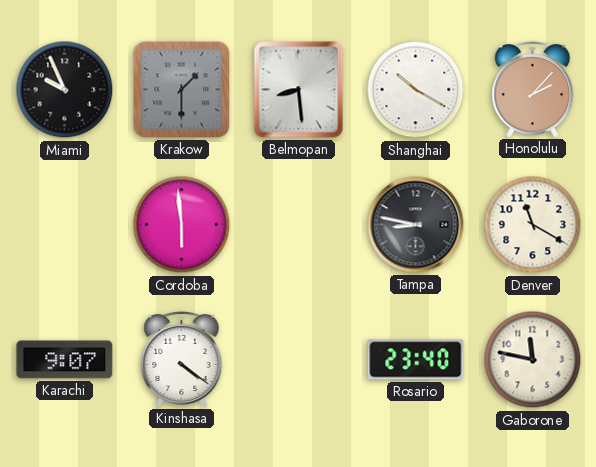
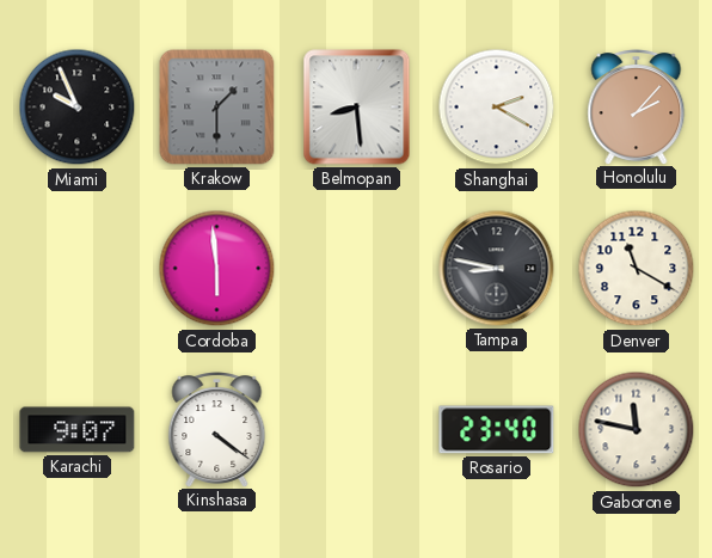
Shanghai: 10:20 -> 2:20
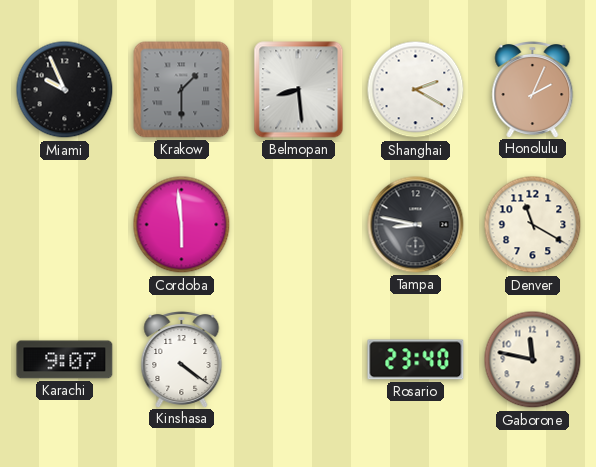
Honolulu: 2:07 -> 2:04
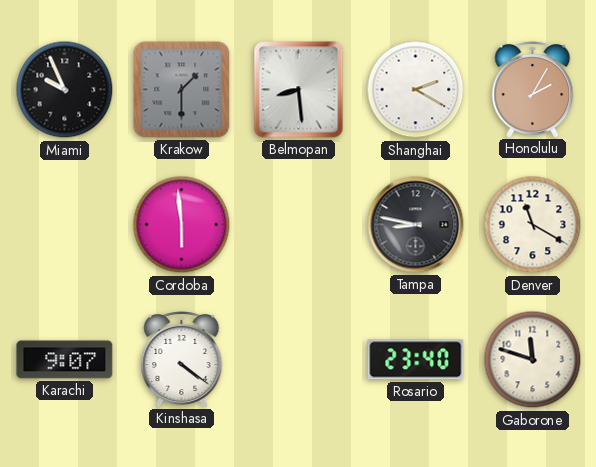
Honolulu: 2:04 -> 2:05
Gaborone: 11:47 -> 11:48
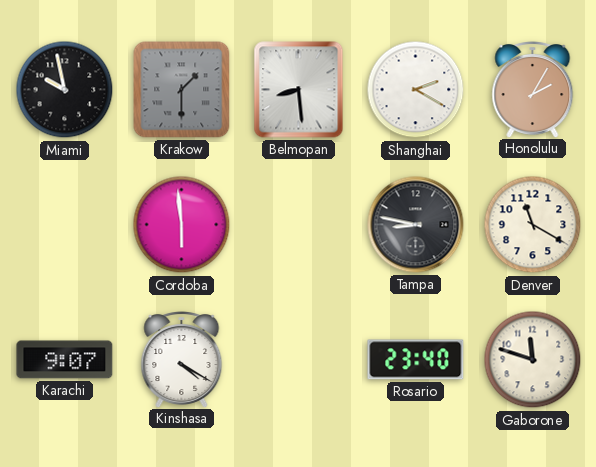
Miami: 9:56 -> 9:58
Kinshasa: 4:21 -> 4:20
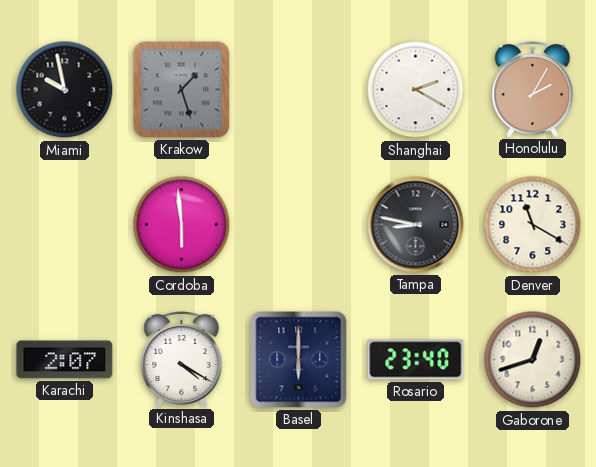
Krakow: 1:30 -> 1:27
Belmopan: 8:29 -> none
Karachi: 9:07 -> 2:07
Basel: none -> 6:00
Gaborone: 11:48 -> 12:42
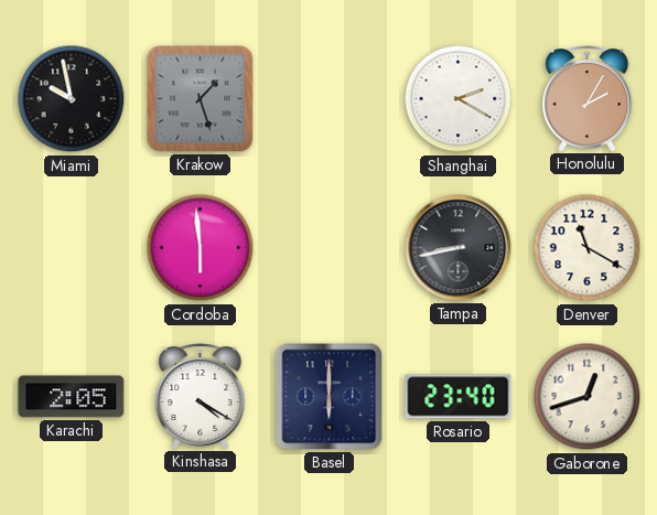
Tampa: 8:47 -> 8:43
Karachi: 2:07 -> 2:05
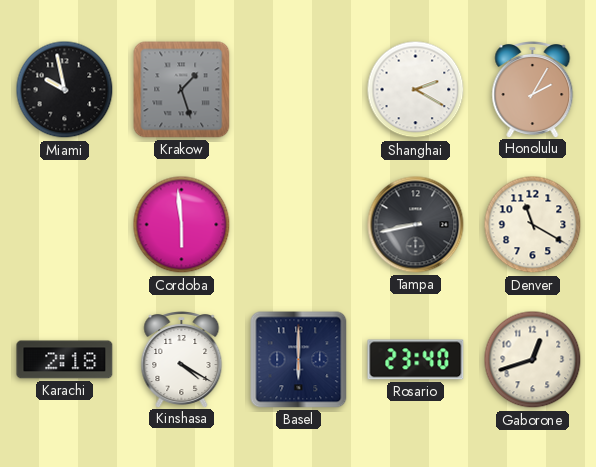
Karachi: 2:05 -> 2:18
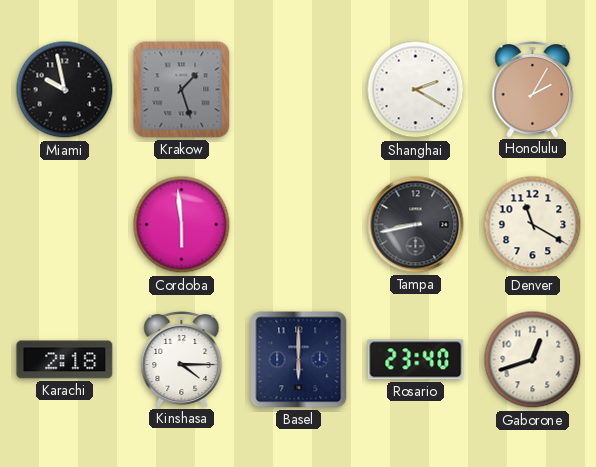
Kinshasa: 4:20 -> 4:15
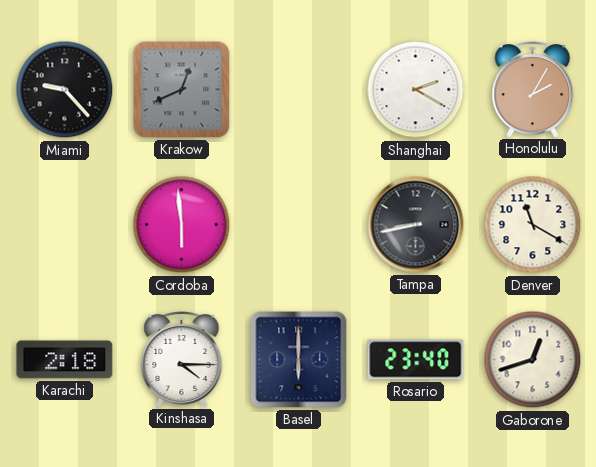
Miami: 9:58 -> 9:23
Krakow: 1:27 -> 12:41
